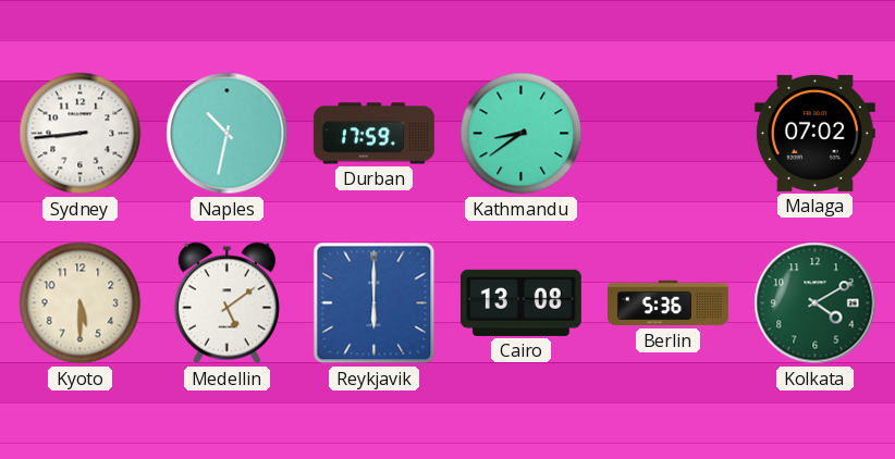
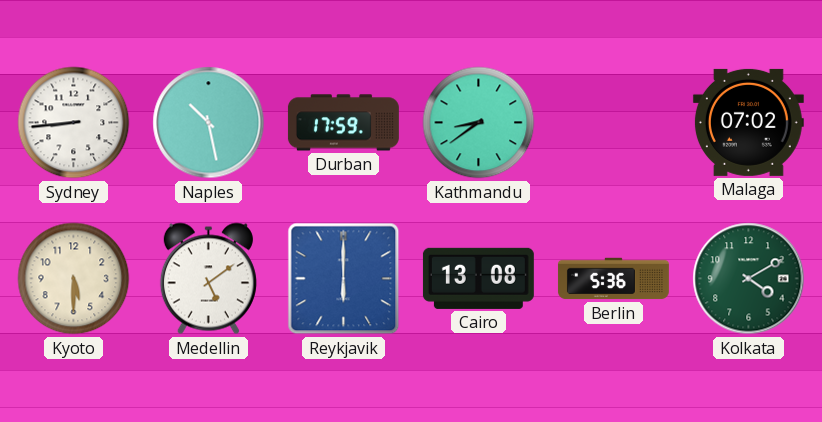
Naples: 10:32 -> 10:28
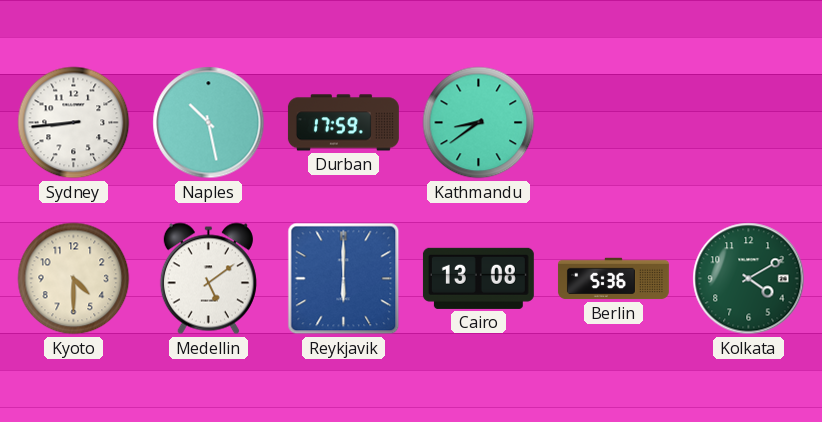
Malaga: 07:02 -> none
Kyoto: 5:30 -> 4:30
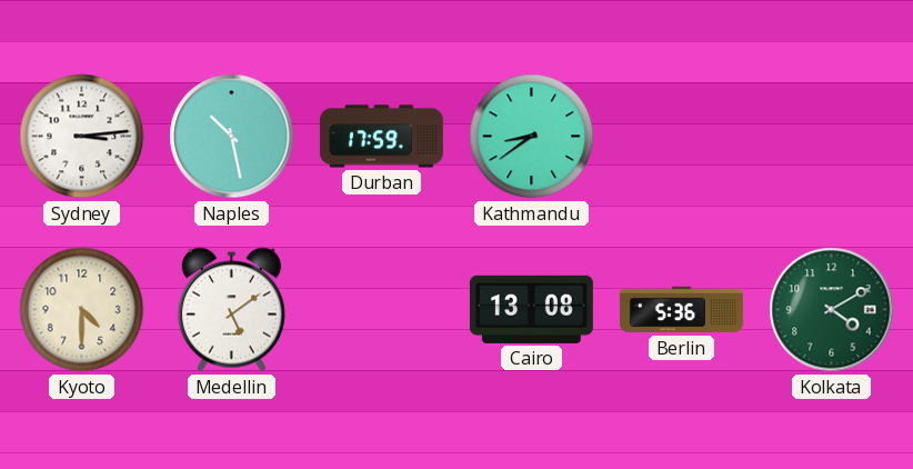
Sydney: 8:44 -> 3:14
Reykjavik: 6:00 -> none
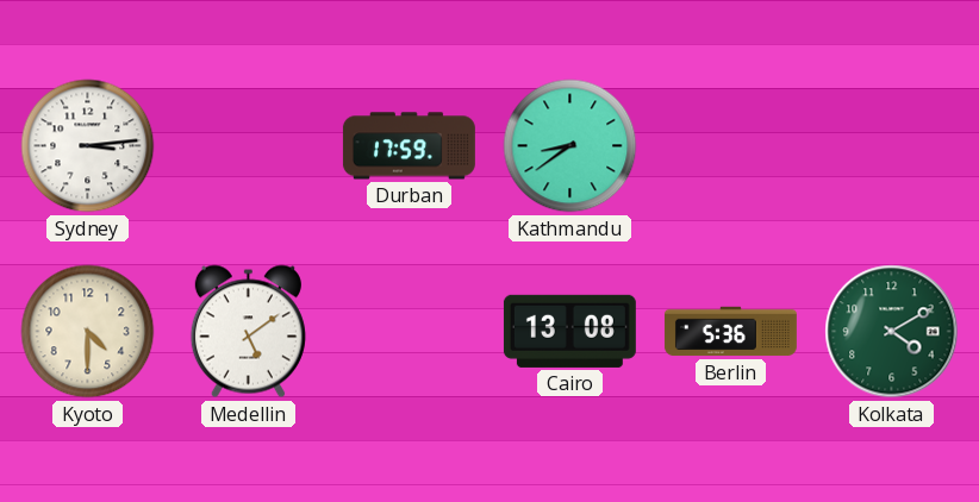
Naples: 10:28 -> none
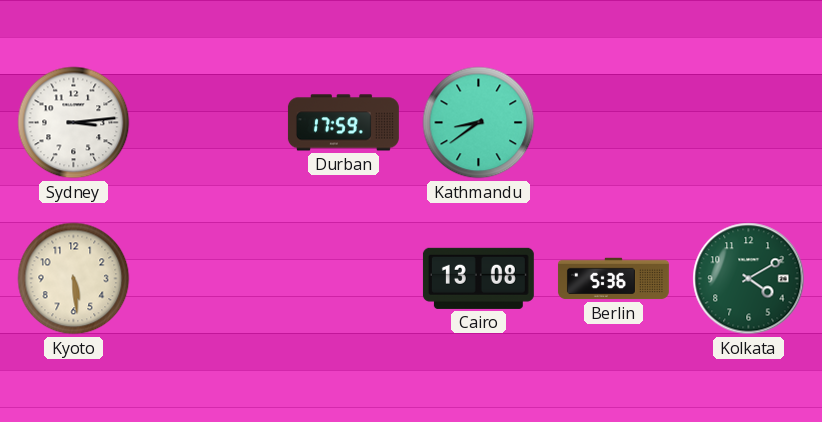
Kyoto: 4:30 -> 5:29
Medellin: 5:09 -> none
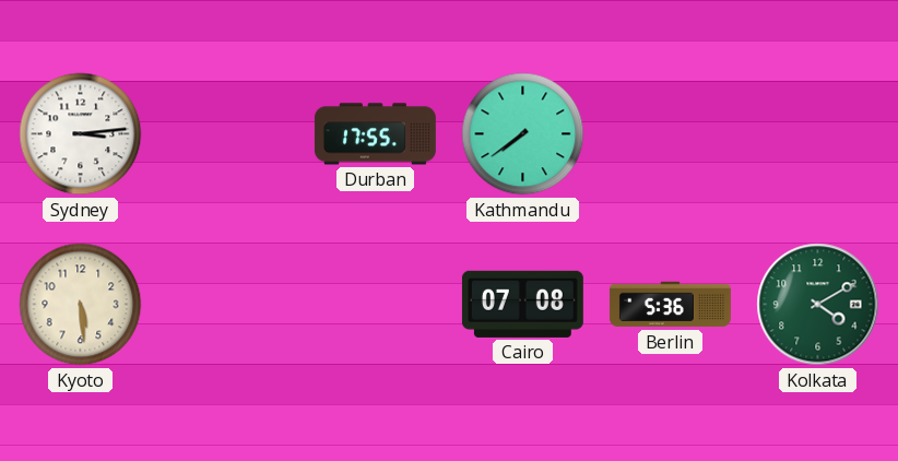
Durban: 17:59 -> 17:55
Kathmandu: 8:39 -> 7:39
Cairo: 13:08 -> 07:08
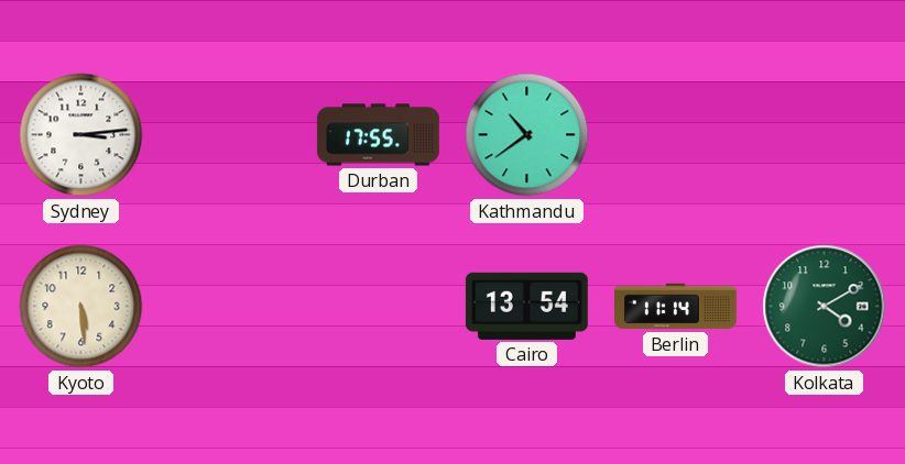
Kathmandu: 7:39 -> 10:39
Cairo: 07:08 -> 13:54
Berlin: 5:36 -> 11:14
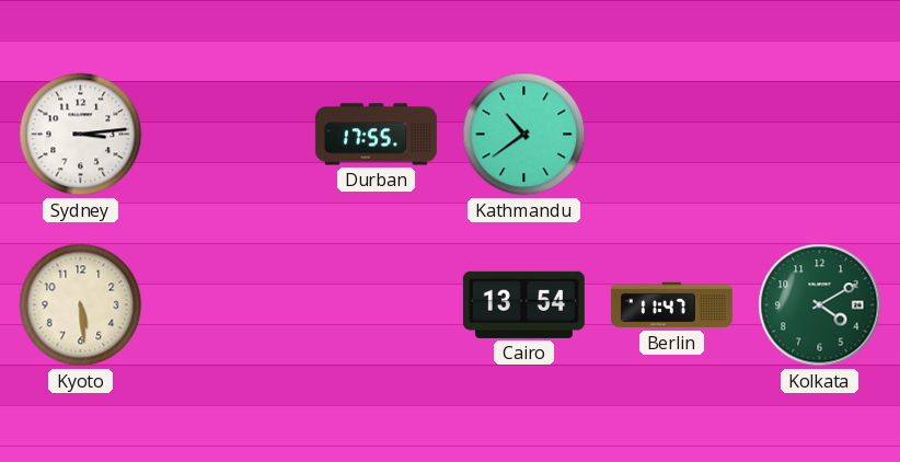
Berlin: 11:14 -> 11:47
